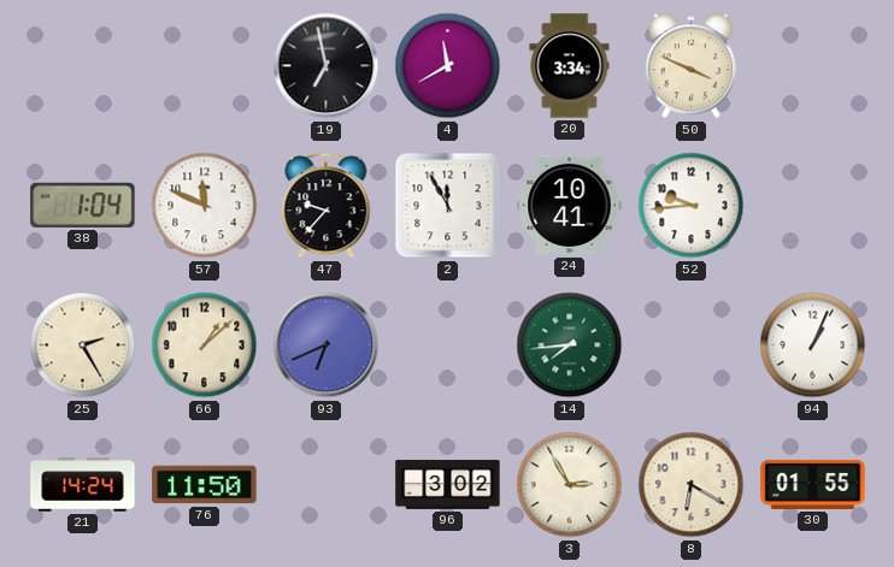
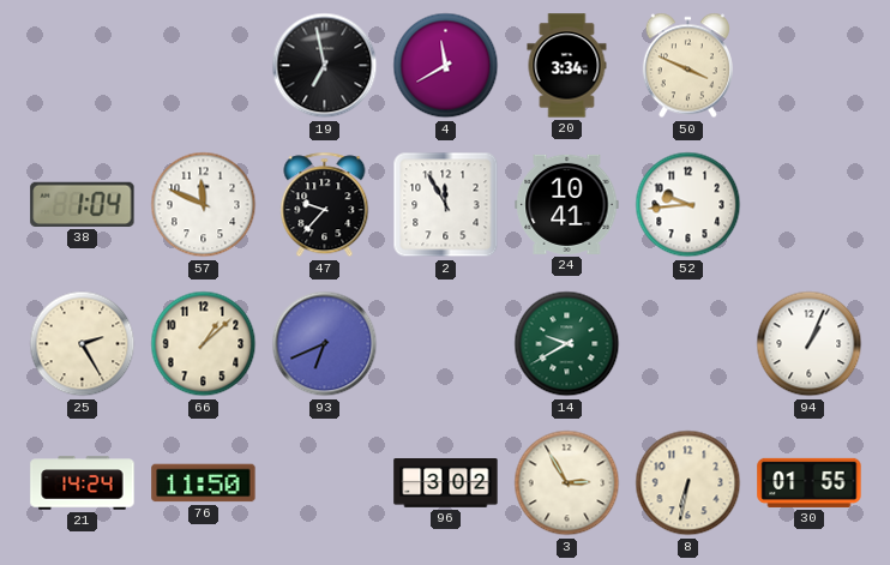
14: 7:44 -> 9:40
8: 6:20 -> 6:32
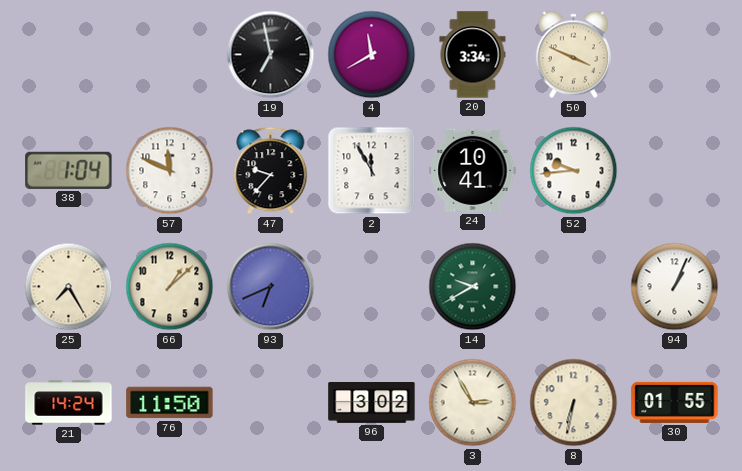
25: 2:25 -> 7:25
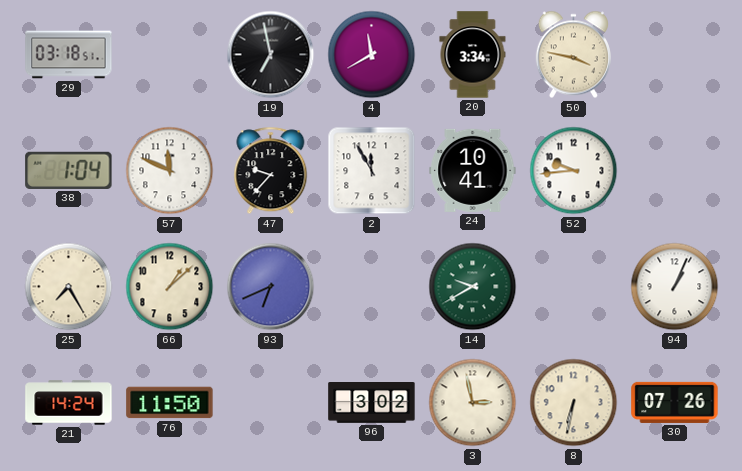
29: none -> 03:18
50: 3:49 -> 3:47
3: 2:55 -> 2:58
30: 01:55 -> 07:26
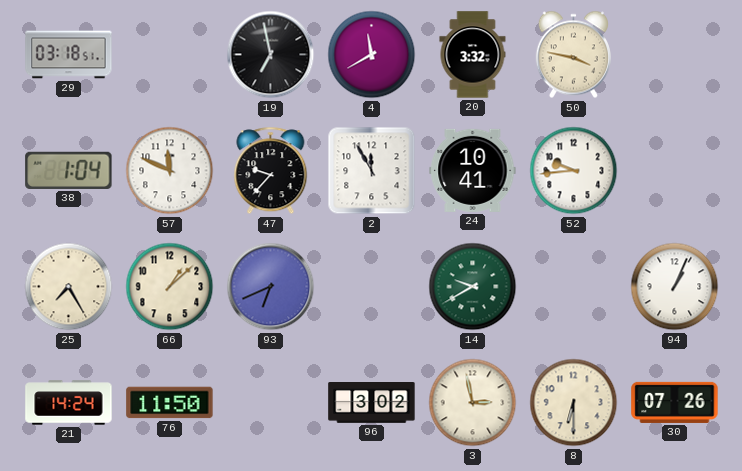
20: 3:34 -> 3:32
8: 6:32 -> 6:30
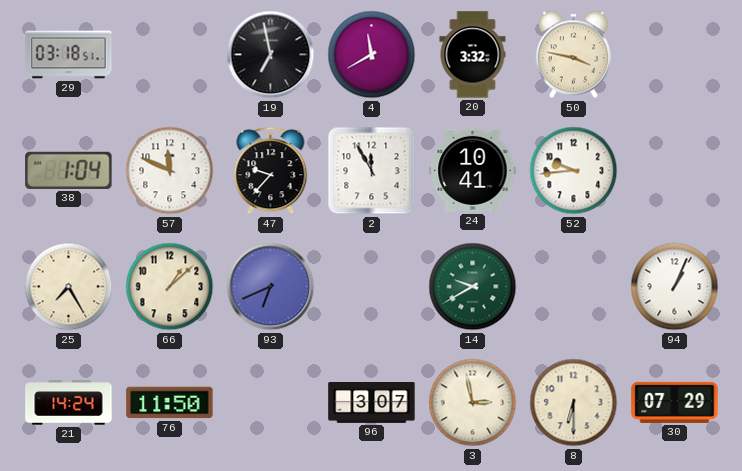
96: 3:02 -> 3:07
30: 07:26 -> 07:29
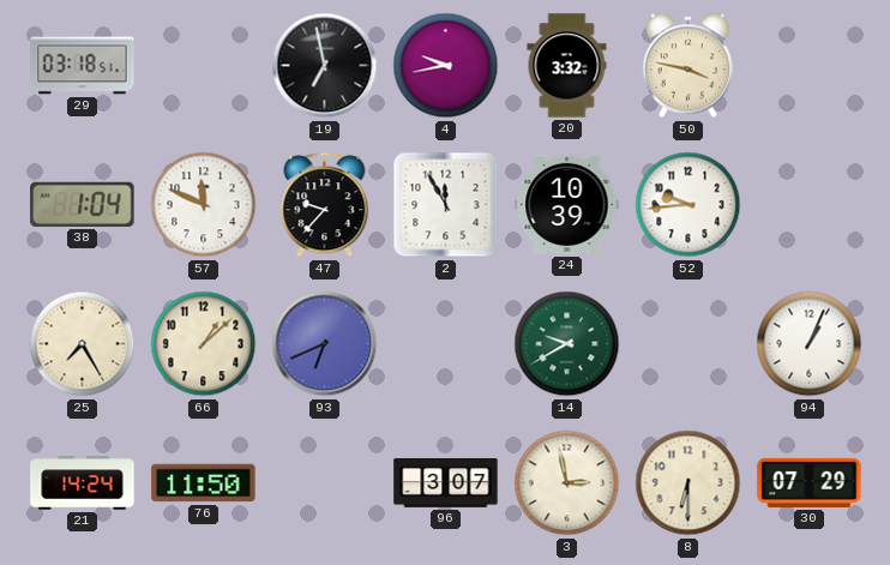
4: 11:40 -> 9:43
24: 10:41 -> 10:39
